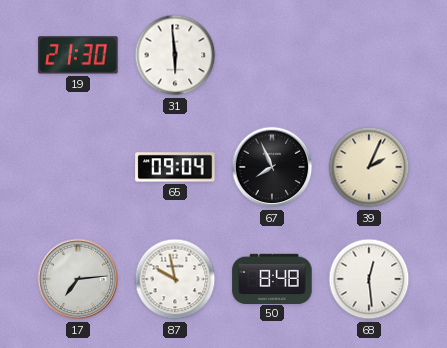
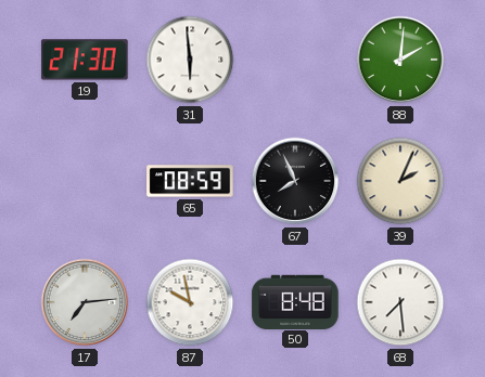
88: none -> 2:01
65: 09:04 -> 08:59
68: 12:29 -> 7:29
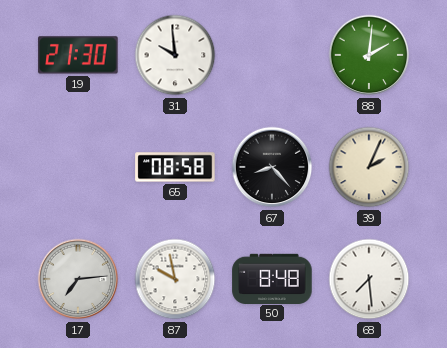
31: 5:59 -> 9:59
65: 08:59 -> 08:58
67: 7:56 -> 8:23
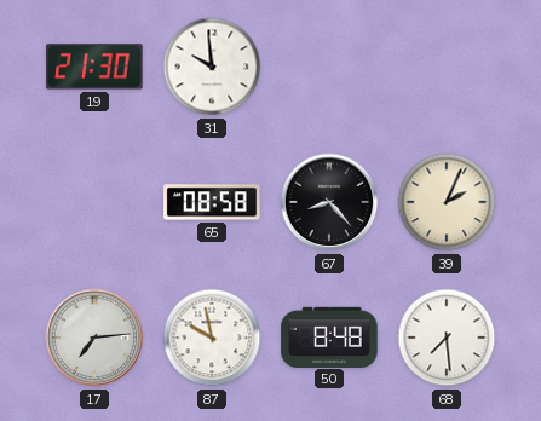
88: 2:01 -> none
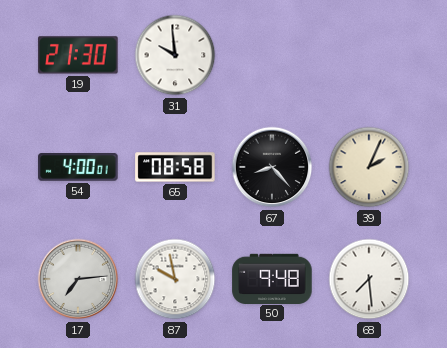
54: none -> 4:00
50: 8:48 -> 9:48
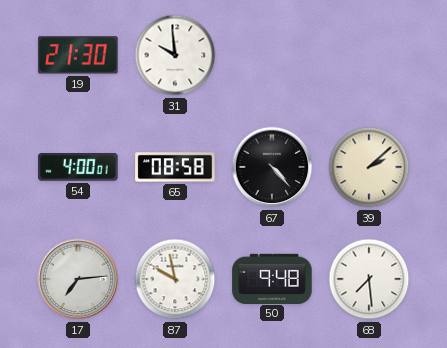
67: 8:23 -> 4:23
39: 2:04 -> 2:08
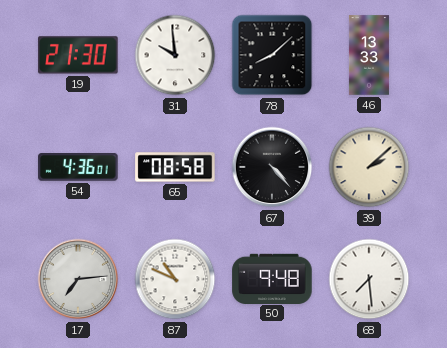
78: none -> 8:08
46: none -> 13:33
54: 4:00 -> 4:36
87: 9:58 -> 10:49
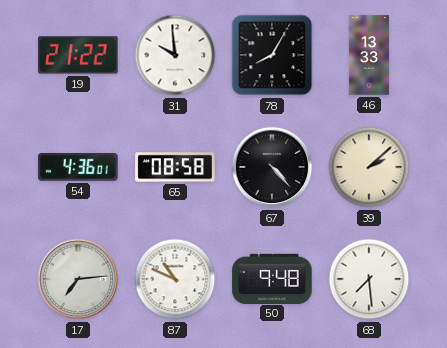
19: 21:30 -> 21:22
78: 8:08 -> 8:05
